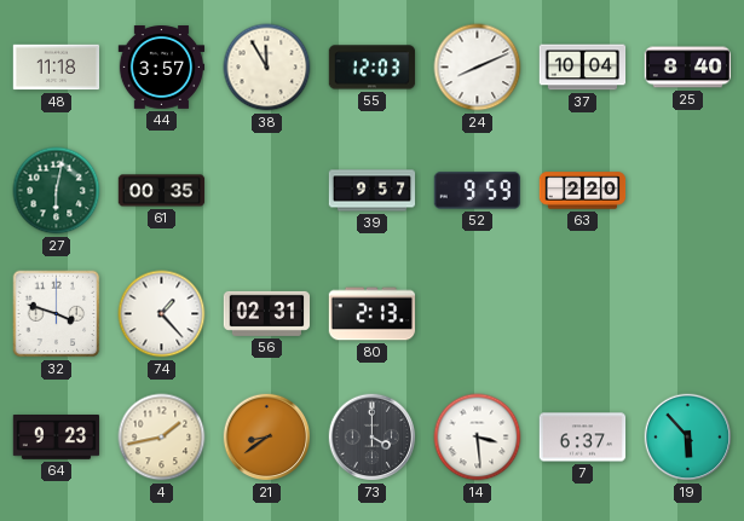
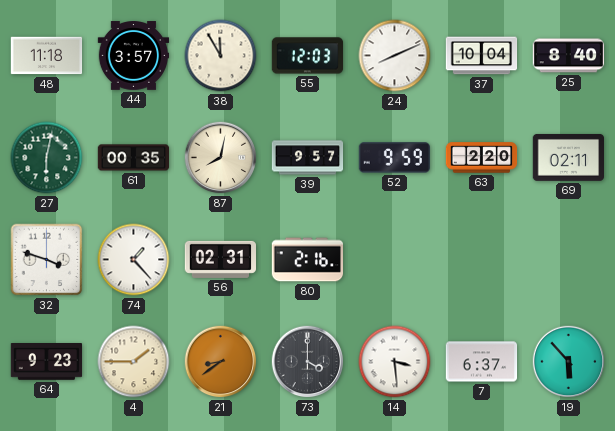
87: none -> 8:02
69: none -> 02:11
80: 2:13 -> 2:16
4: 1:43 -> 1:45
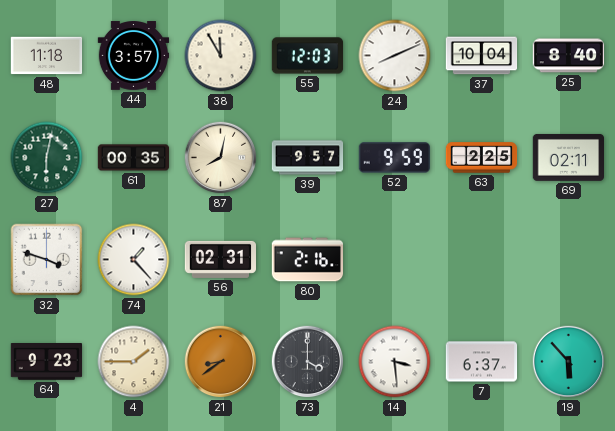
63: 2:20 -> 2:25
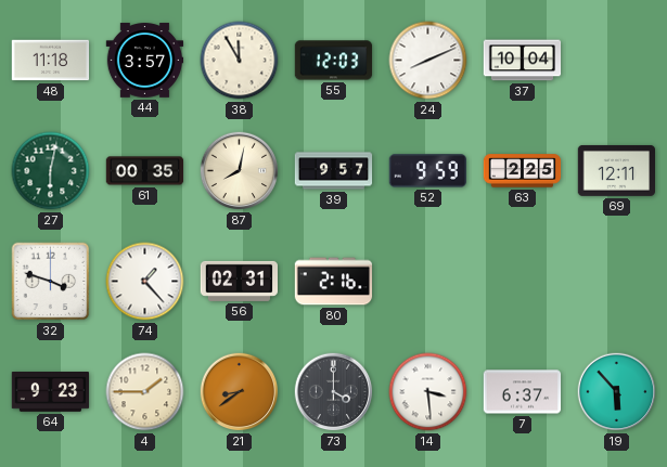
25: 8:40 -> none
69: 02:11 -> 12:11
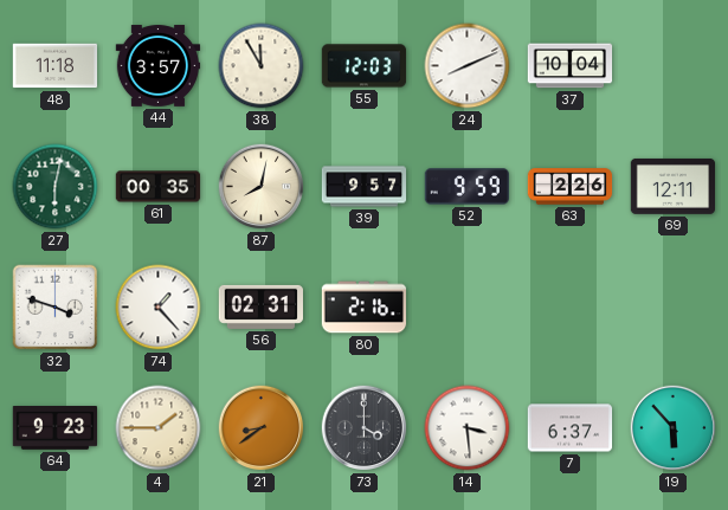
63: 2:25 -> 2:26
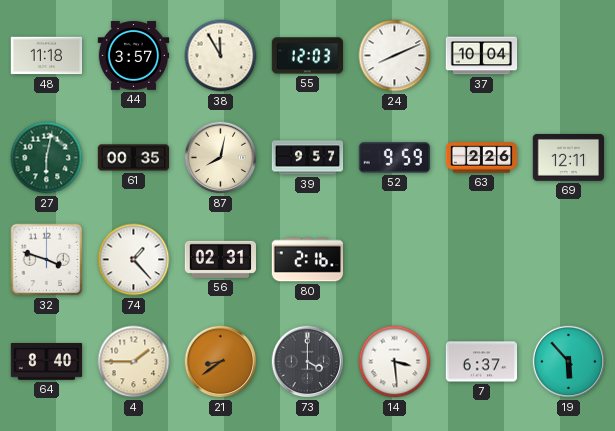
64: 9:23 -> 8:40
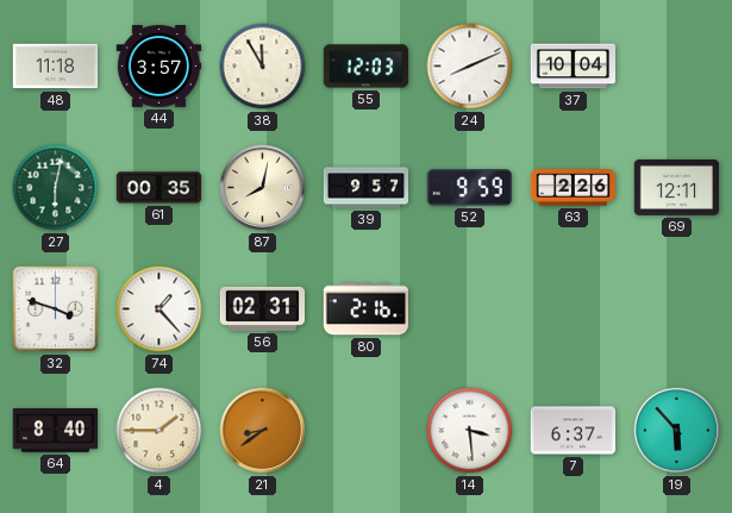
73: 4:00 -> none
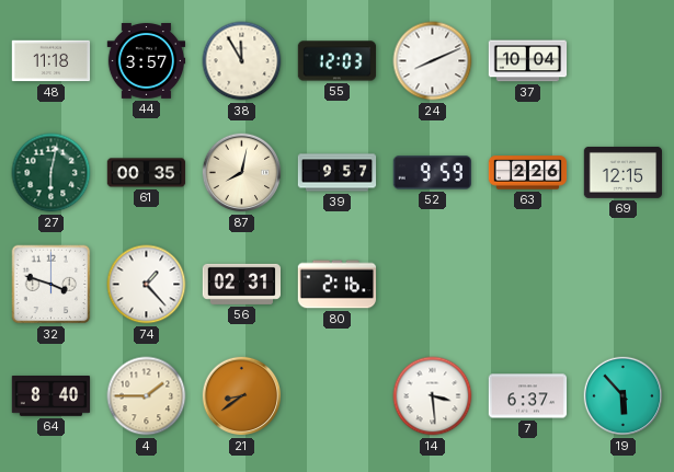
69: 12:11 -> 12:15
